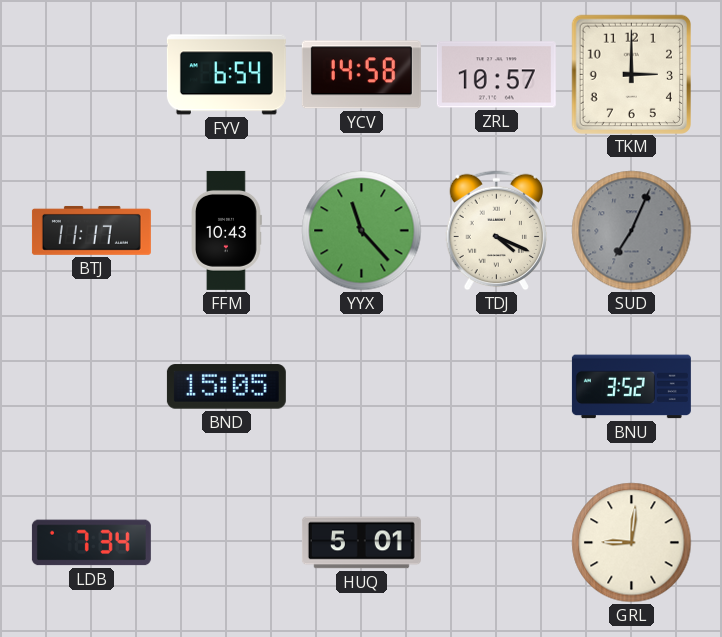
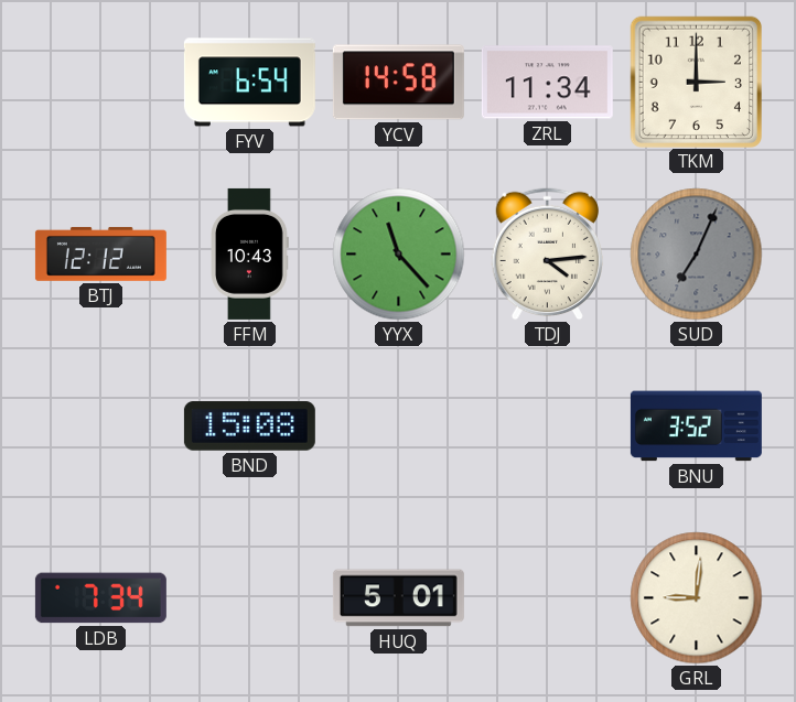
ZRL: 10:57 -> 11:34
BTJ: 11:17 -> 12:12
TDJ: 4:19 -> 4:14
BND: 15:05 -> 15:08
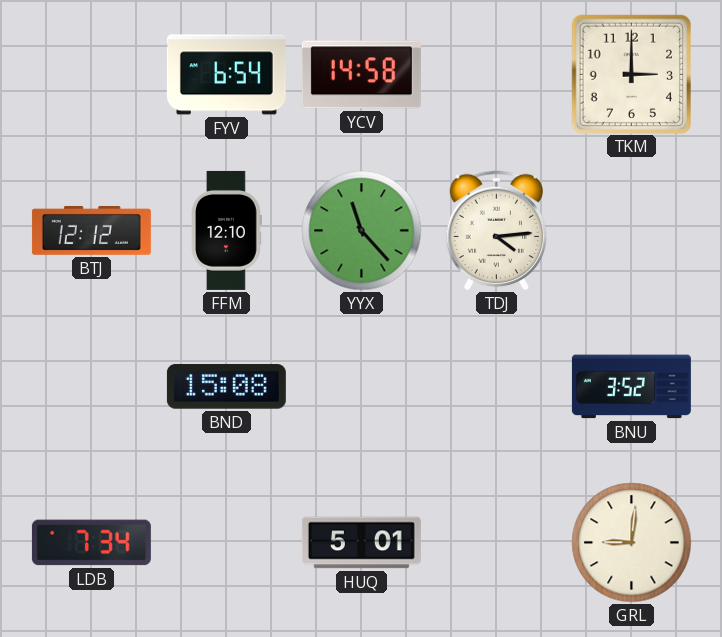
ZRL: 11:34 -> none
FFM: 10:43 -> 12:10
SUD: 7:04 -> none
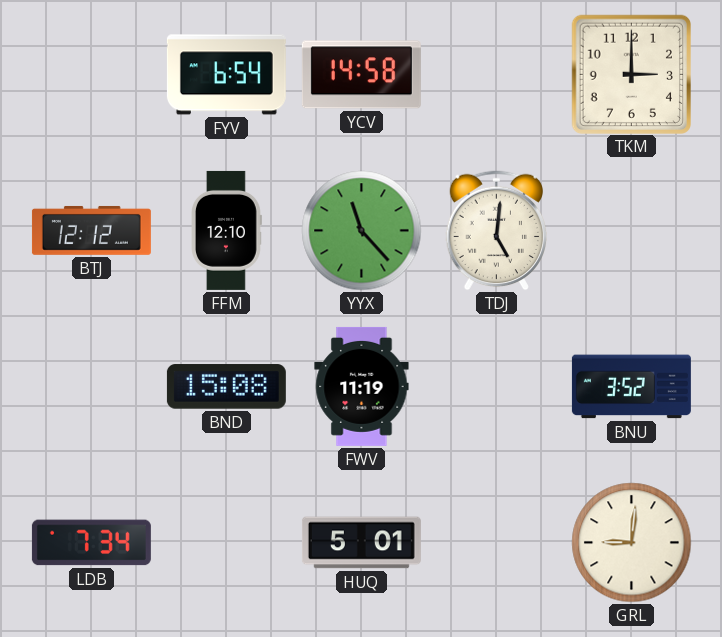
TDJ: 4:14 -> 5:01
FWV: none -> 11:19
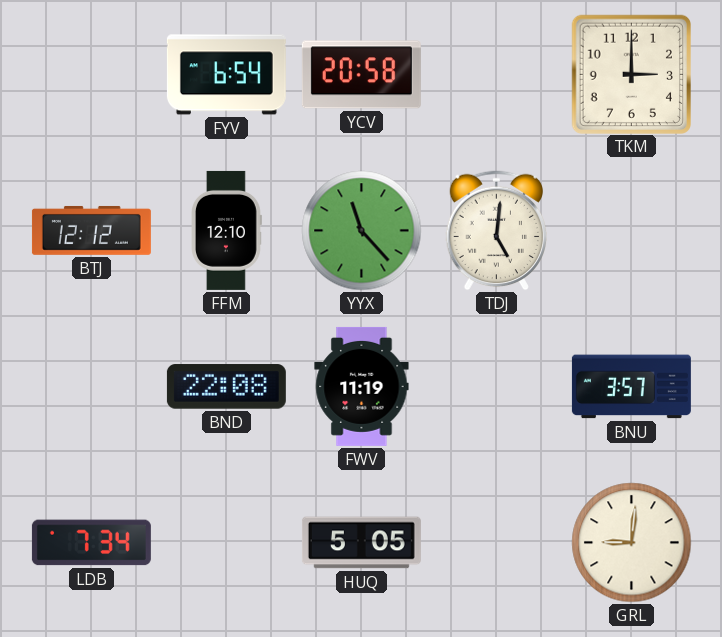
YCV: 14:58 -> 20:58
BND: 15:08 -> 22:08
BNU: 3:52 -> 3:57
HUQ: 5:01 -> 5:05
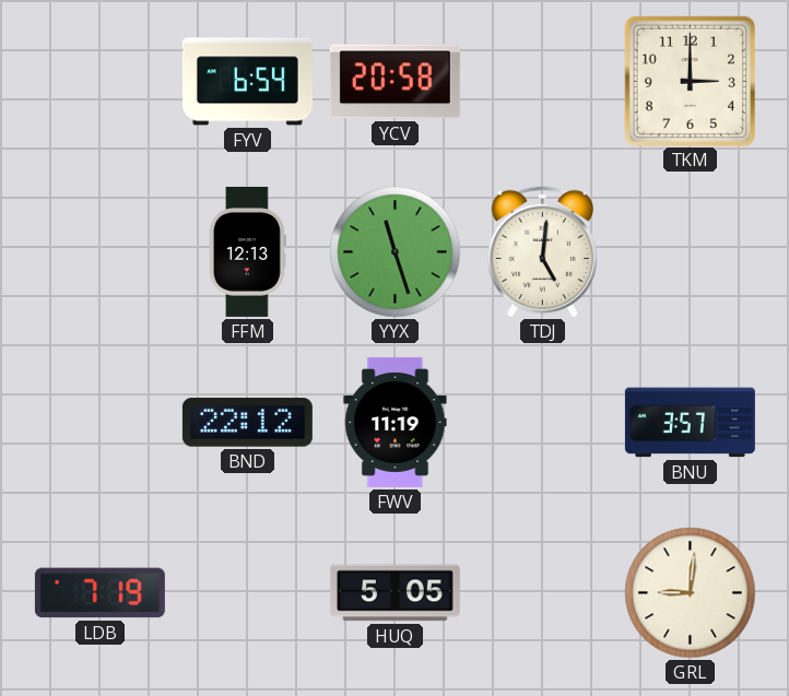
BTJ: 12:12 -> none
FFM: 12:10 -> 12:13
YYX: 11:23 -> 11:27
BND: 22:08 -> 22:12
LDB: 7:34 -> 7:19
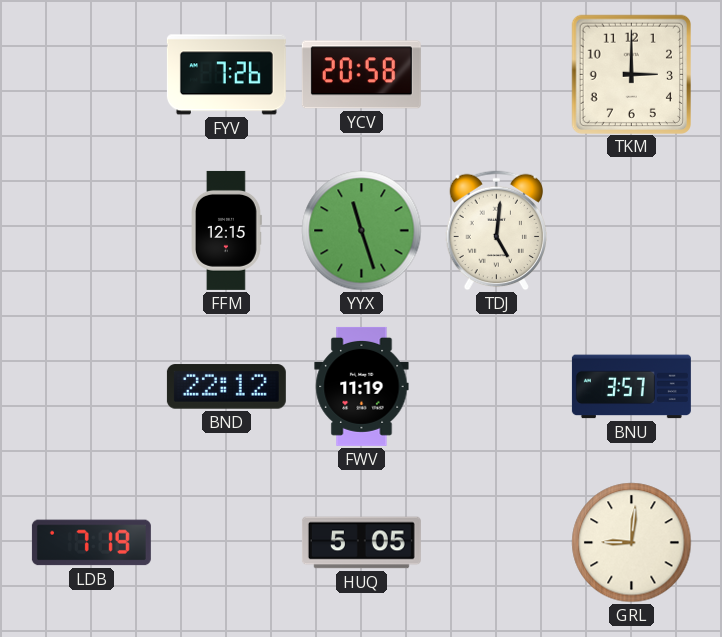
FYV: 6:54 -> 7:26
FFM: 12:13 -> 12:15
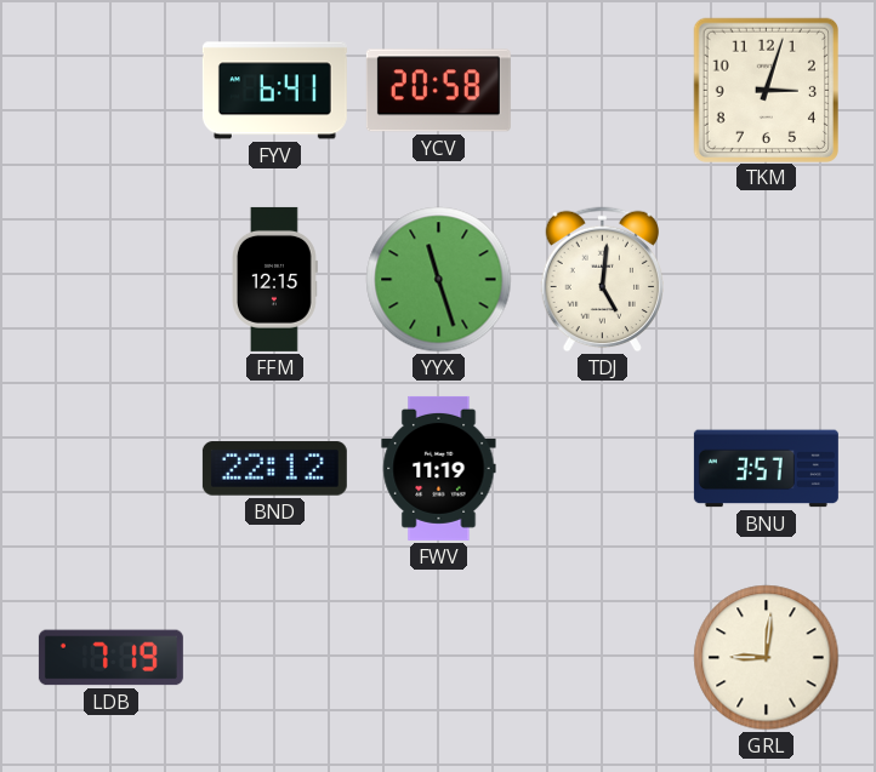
FYV: 7:26 -> 6:41
TKM: 3:00 -> 3:03
HUQ: 5:05 -> none
